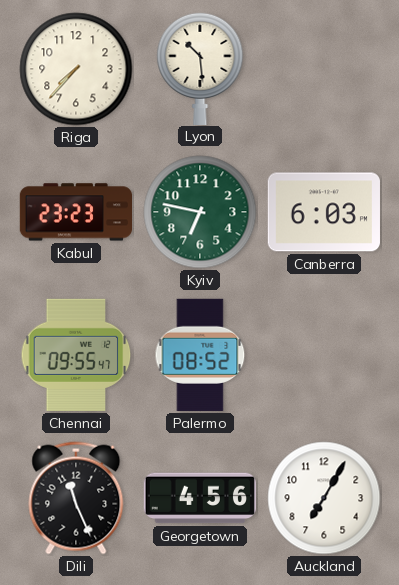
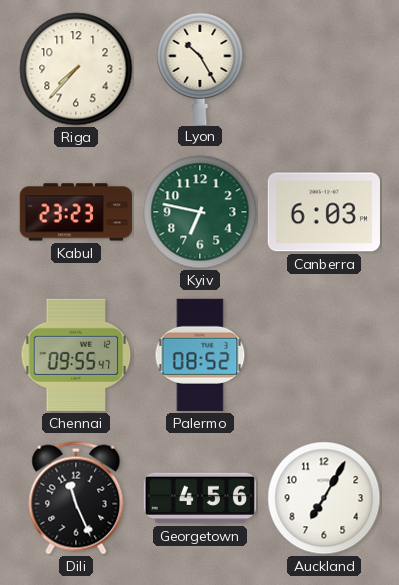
Lyon: 10:29 -> 10:25
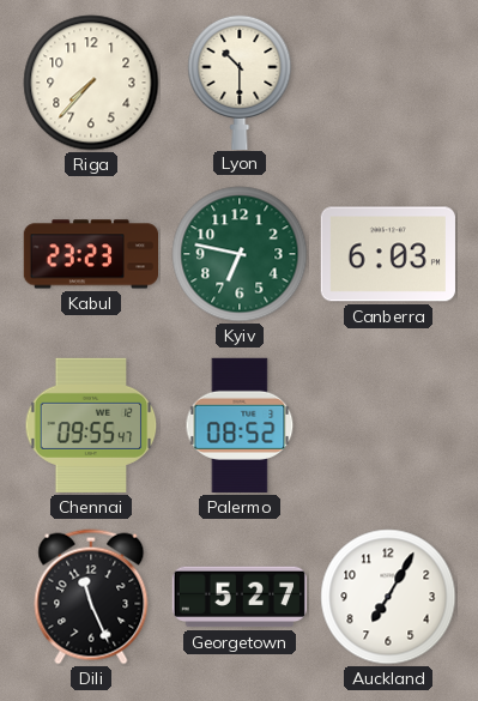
Lyon: 10:25 -> 10:30
Georgetown: 4:56 -> 5:27
